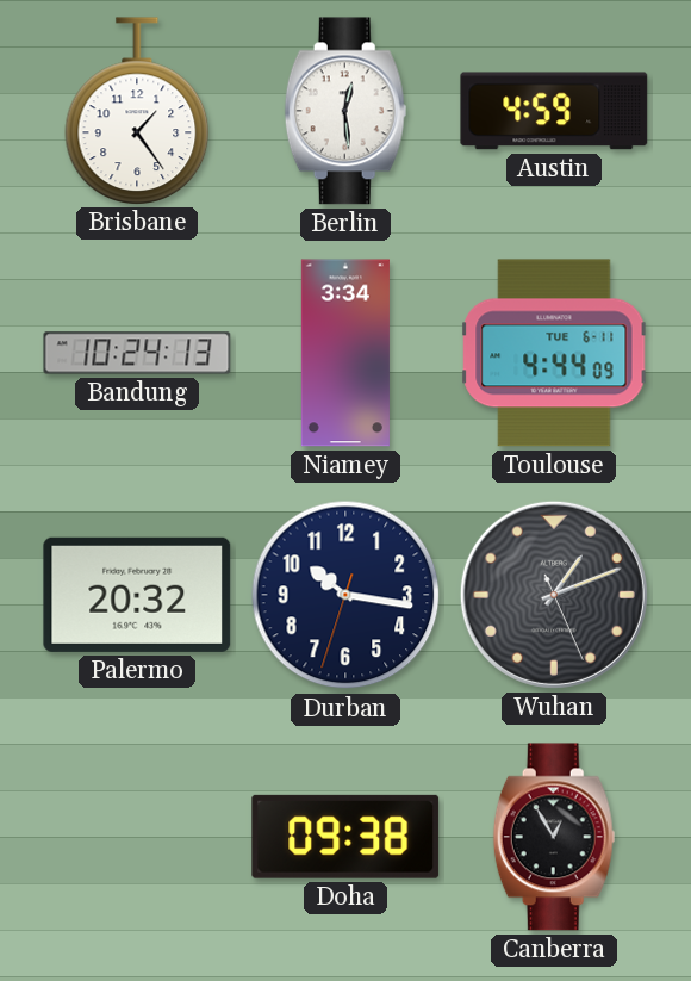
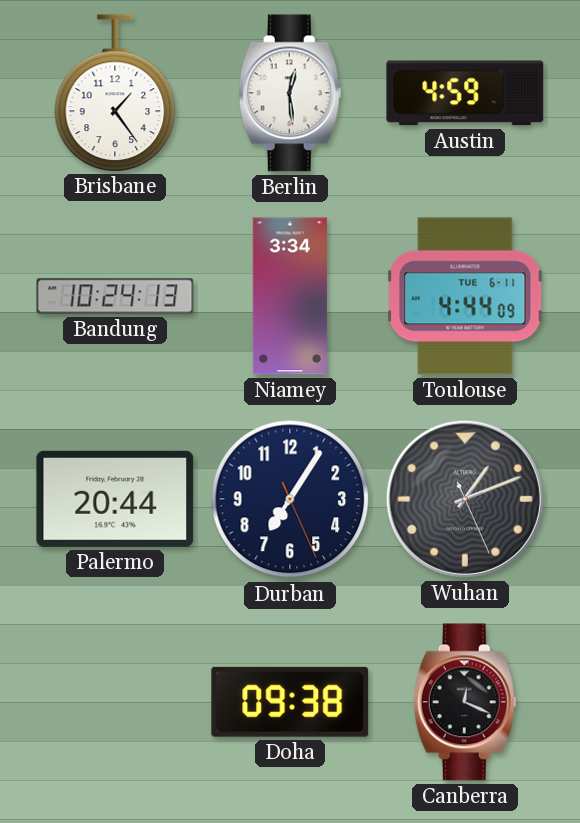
Palermo: 20:32 -> 20:44
Durban: 10:16 -> 7:05
Canberra: 12:55 -> 12:19
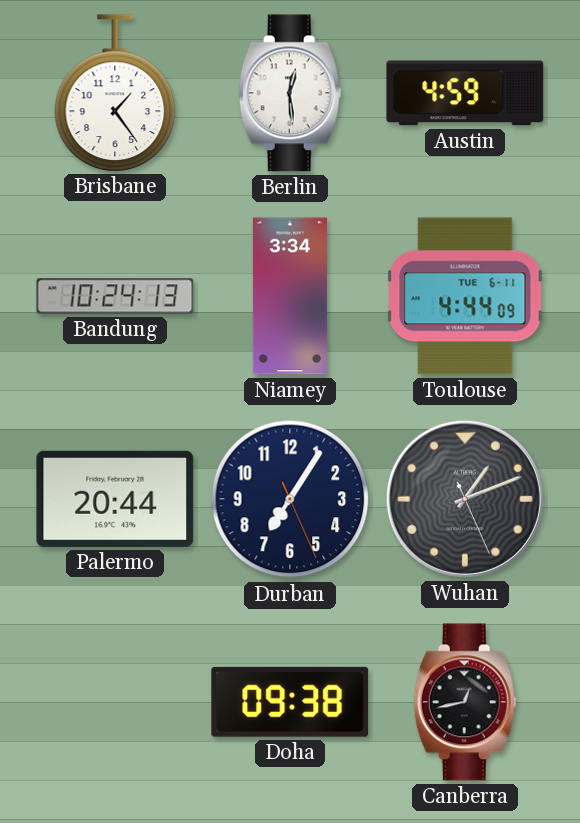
Canberra: 12:19 -> 12:43
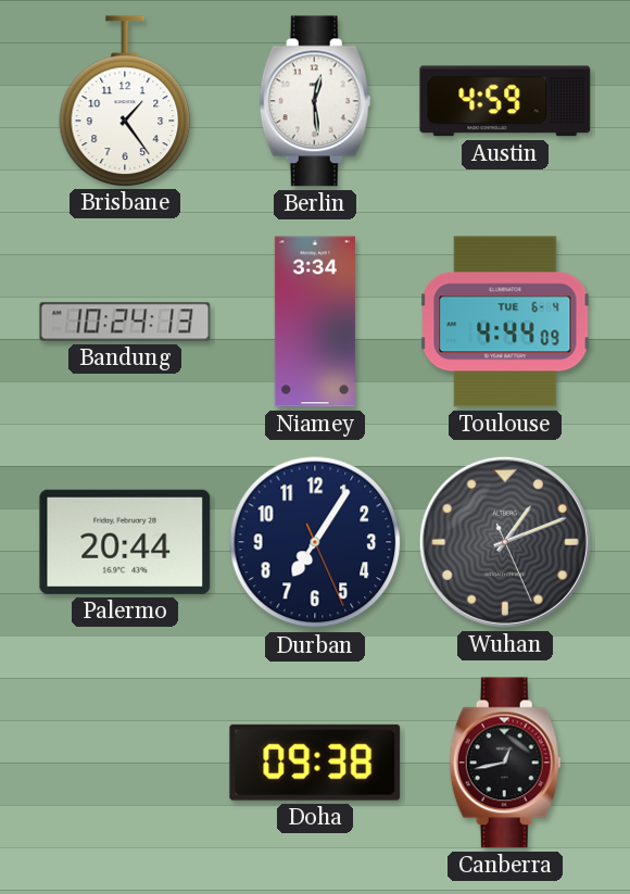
Toulouse date: TUE 6-11 -> TUE 6-4
